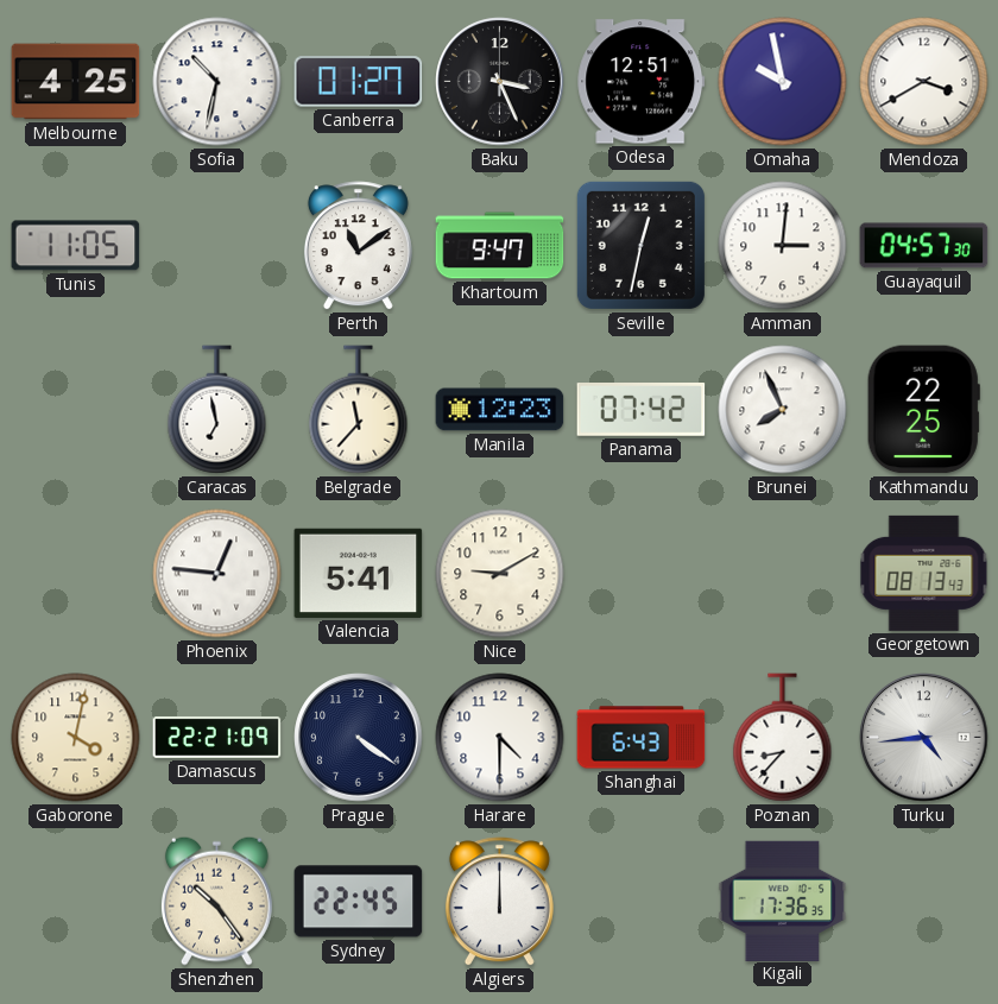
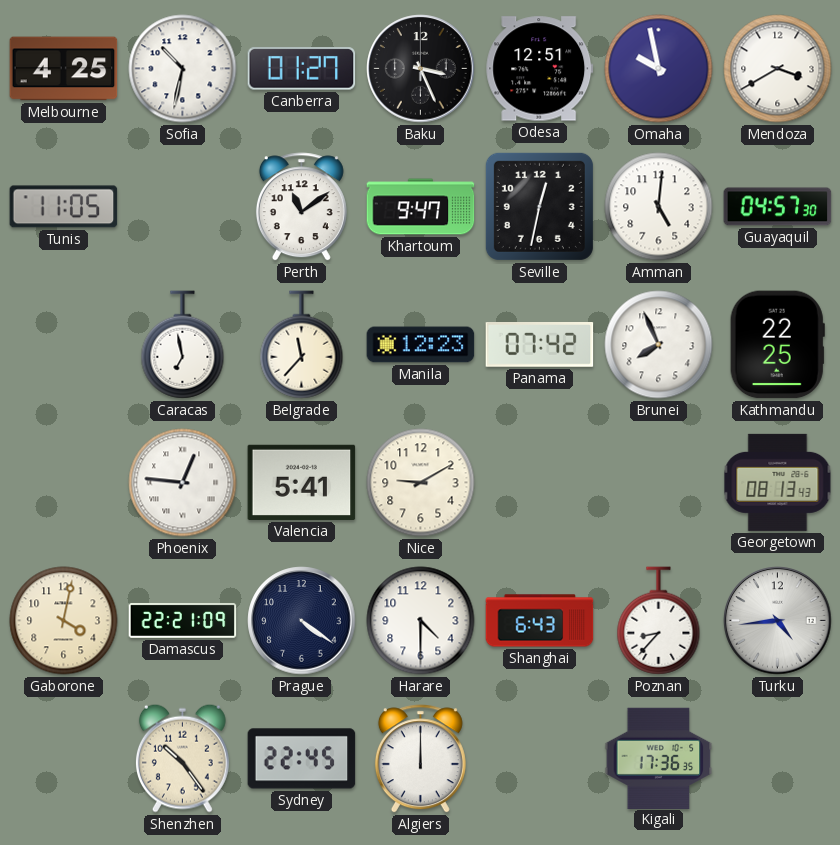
Amman: 3:01 -> 5:01
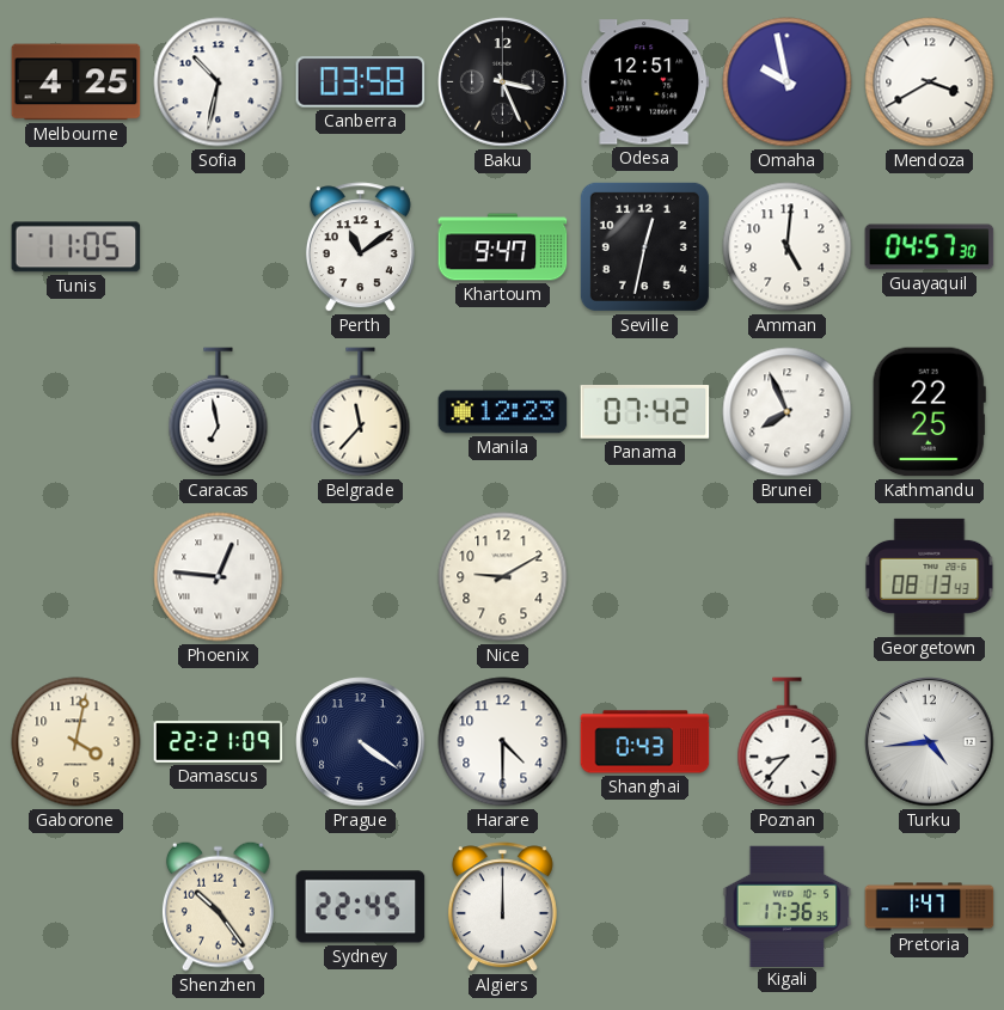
Canberra: 01:27 -> 03:58
Valencia: 5:41 -> none
Shanghai: 6:43 -> 0:43
Pretoria: none -> 1:47
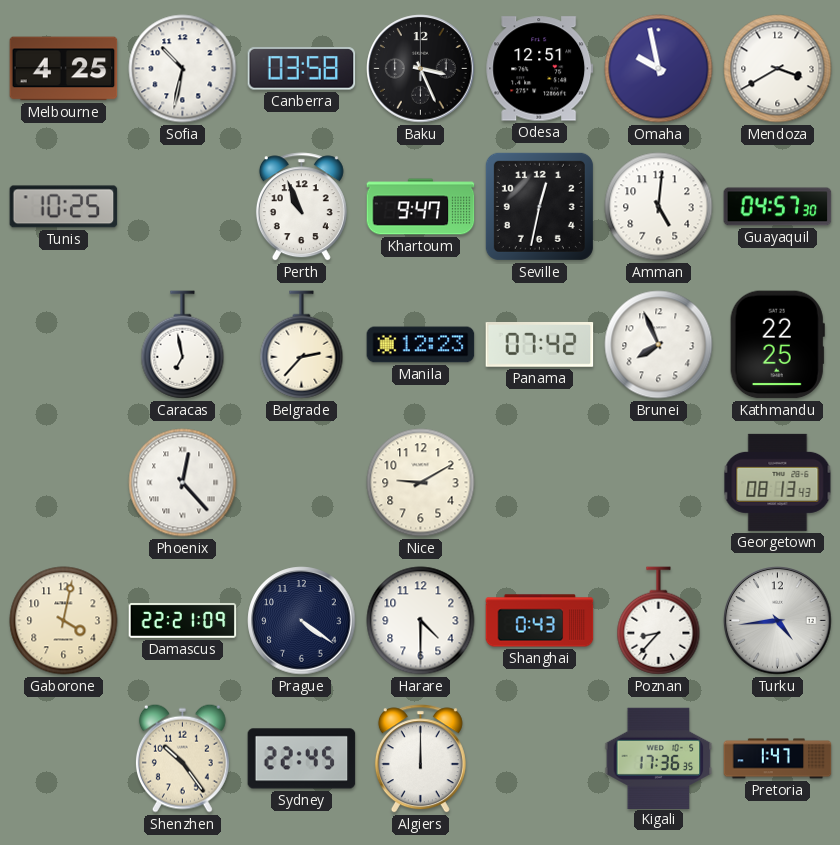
Tunis: 11:05 -> 10:25
Perth: 11:09 -> 10:56
Belgrade: 11:37 -> 2:37
Phoenix: 12:46 -> 12:23
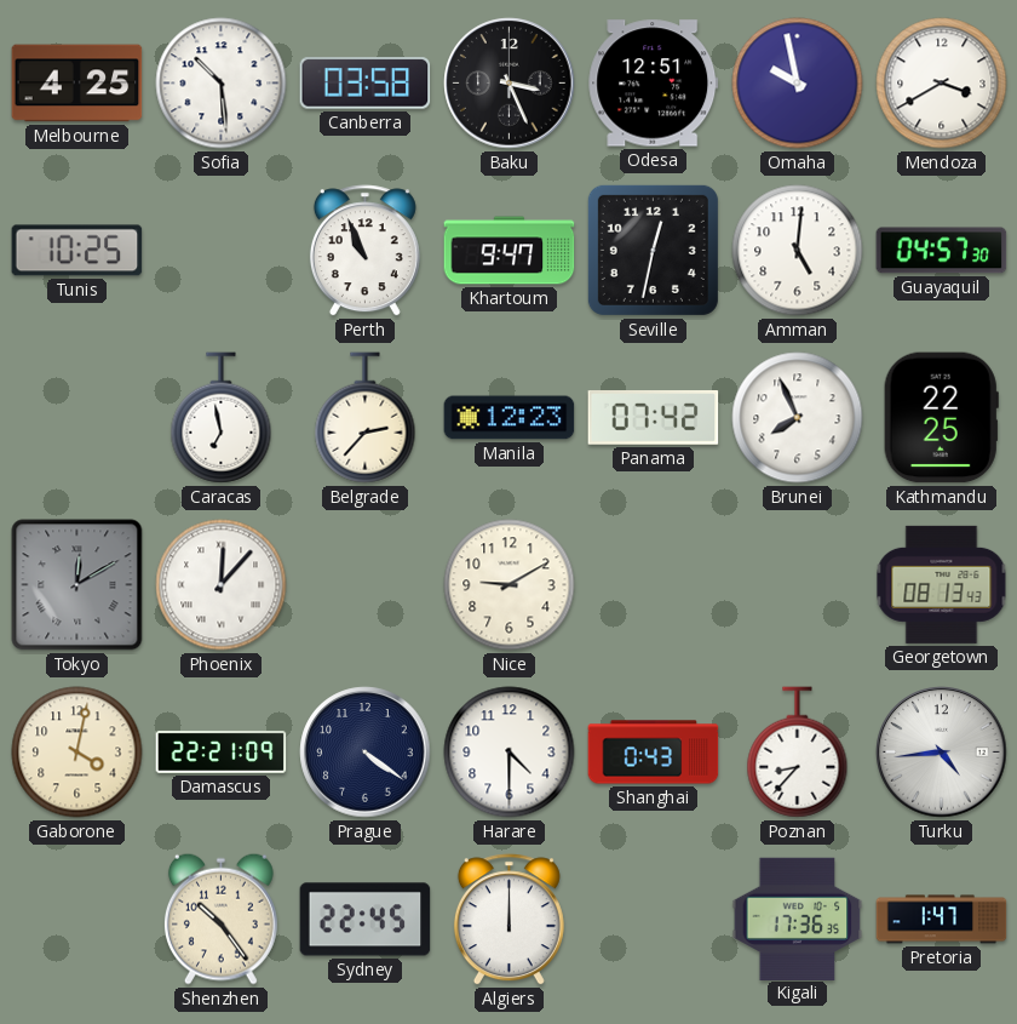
Sofia: 10:32 -> 10:29
Tokyo: none -> 12:10
Phoenix: 12:23 -> 12:07
